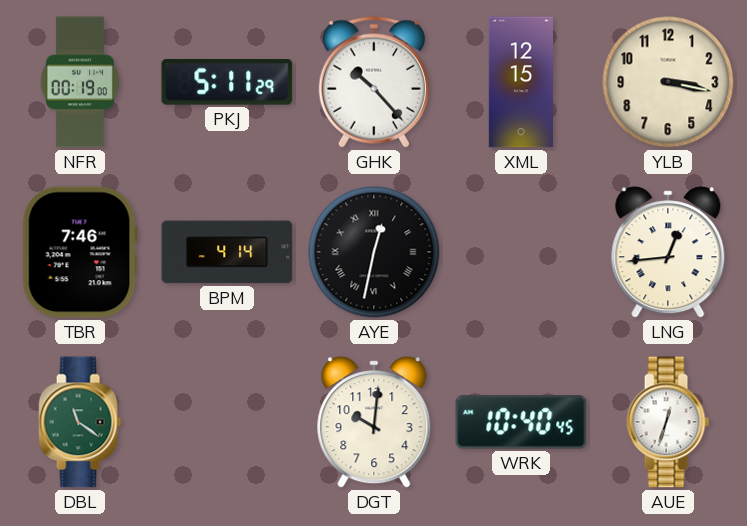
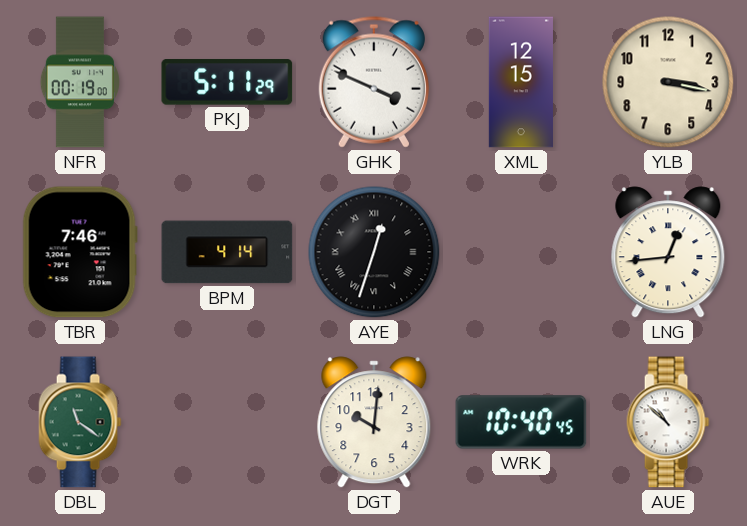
GHK: 10:23 -> 3:49
AYE: 12:32 -> 12:33
AUE: 12:33 -> 10:52
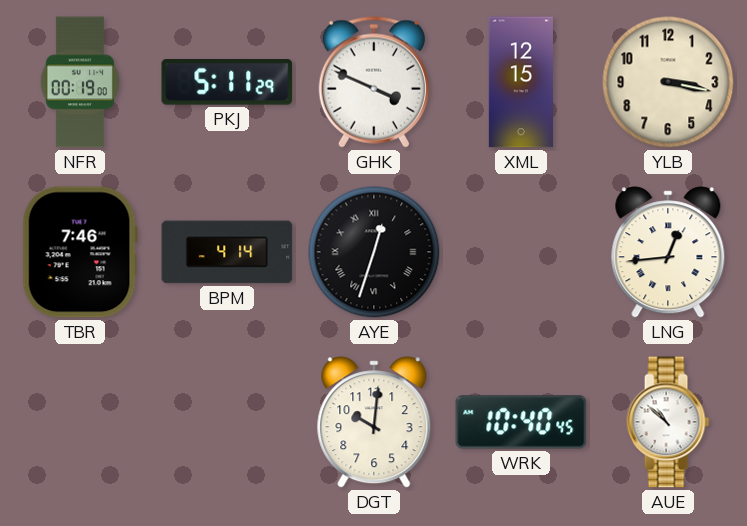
DBL: 11:21 -> none
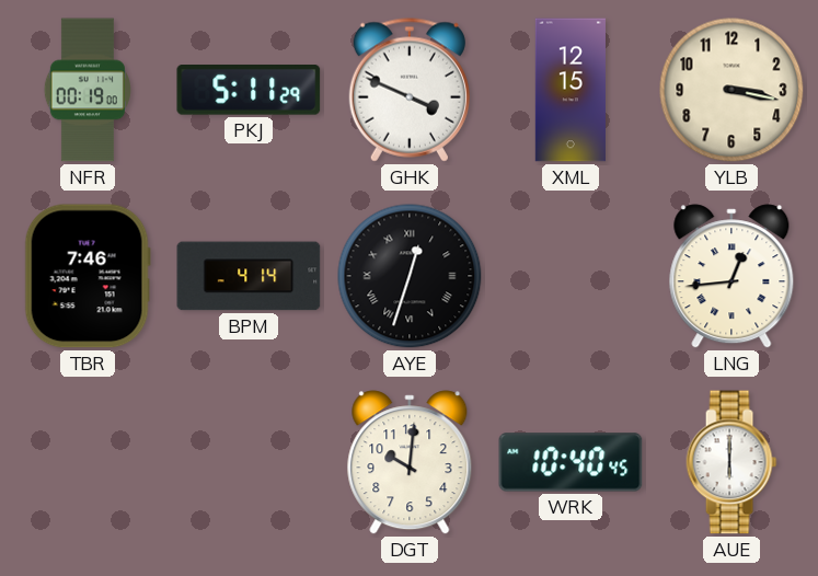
AUE: 10:52 -> 6:00
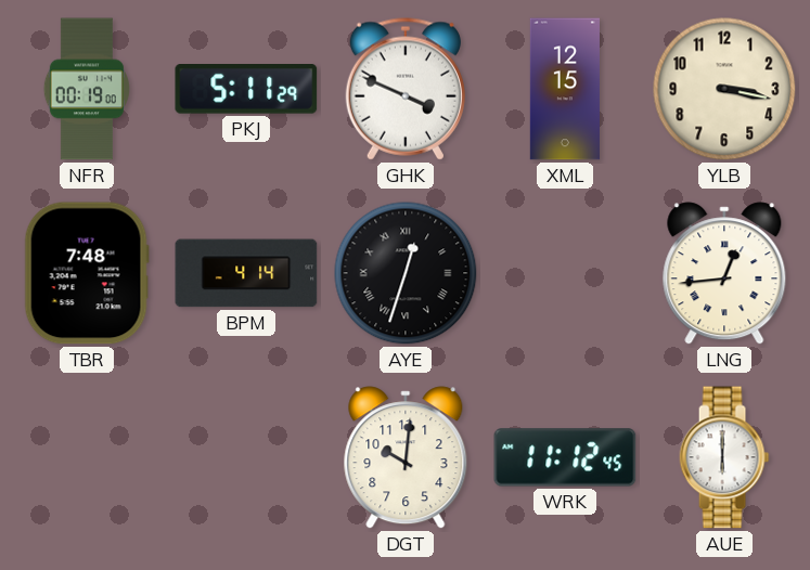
TBR: 7:46 -> 7:48
WRK: 10:40 -> 11:12
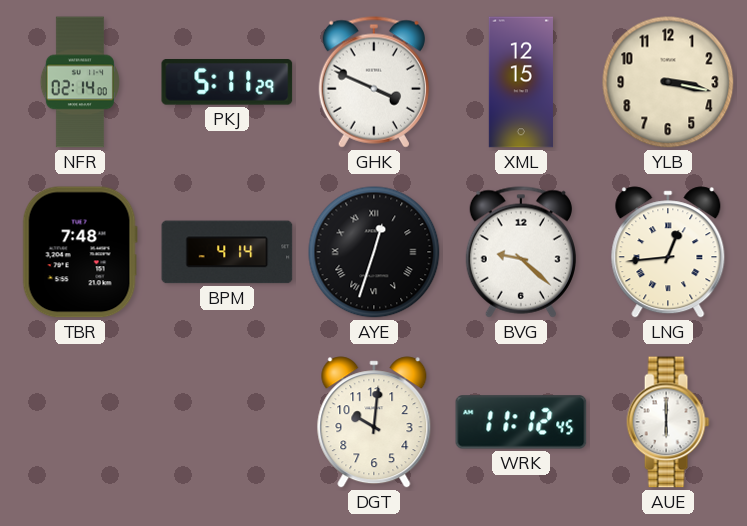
NFR: 00:19 -> 02:14
BVG: none -> 9:22
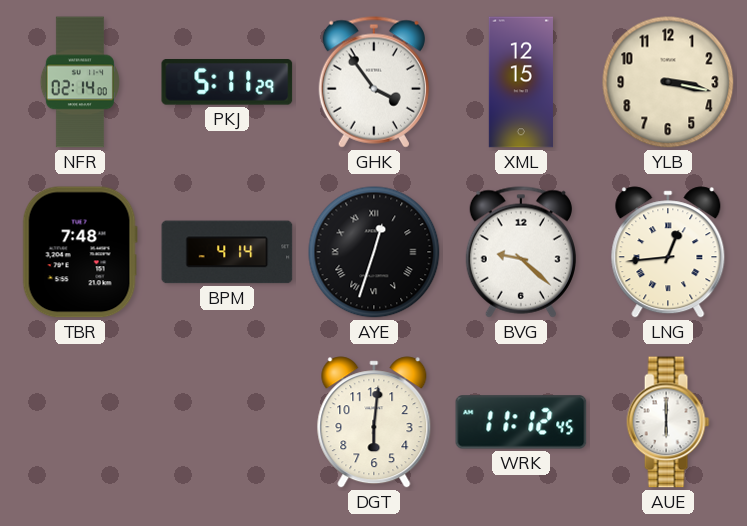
GHK: 3:49 -> 3:54
DGT: 10:01 -> 6:01
